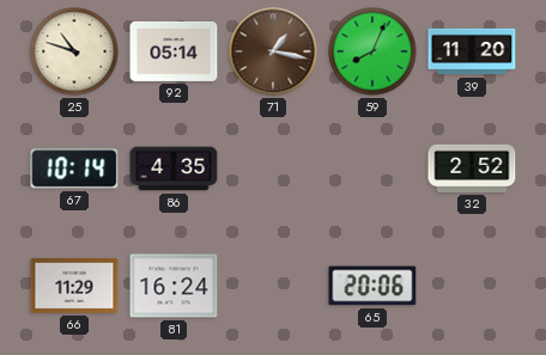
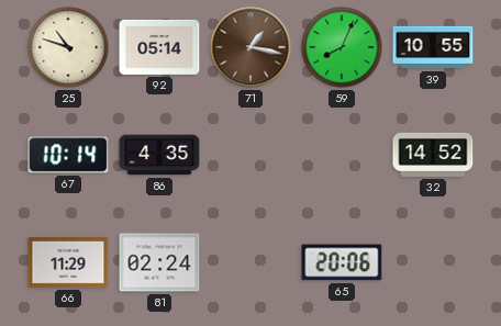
39: 11:20 -> 10:55
32: 2:52 -> 14:52
81: 16:24 -> 02:24
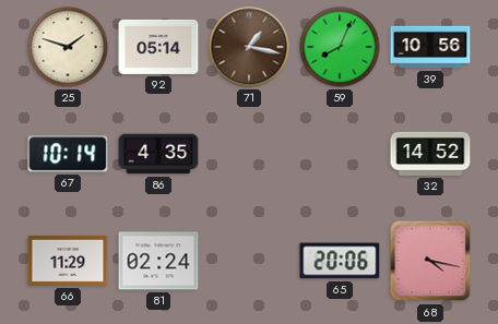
25: 10:48 -> 1:48
39: 10:55 -> 10:56
68: none -> 4:17
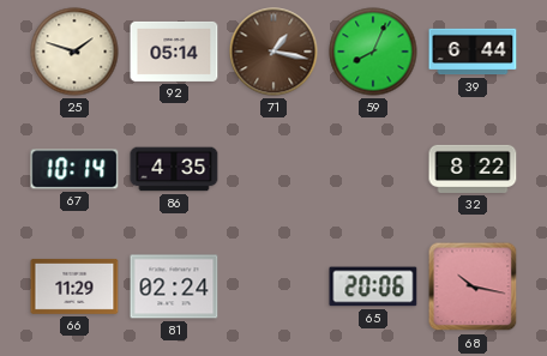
39: 10:56 -> 6:44
32: 14:52 -> 8:22
68: 4:17 -> 10:17
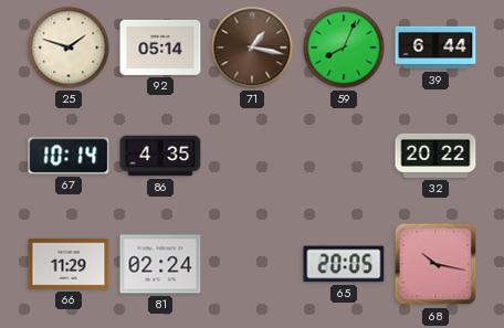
32: 8:22 -> 20:22
65: 20:06 -> 20:05
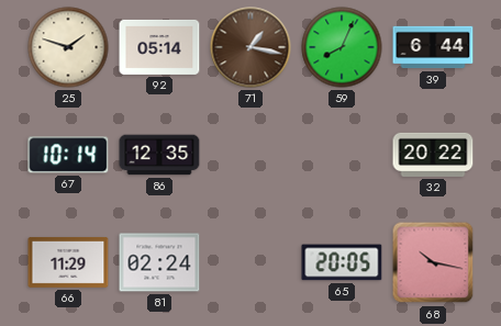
86: 4:35 -> 12:35
